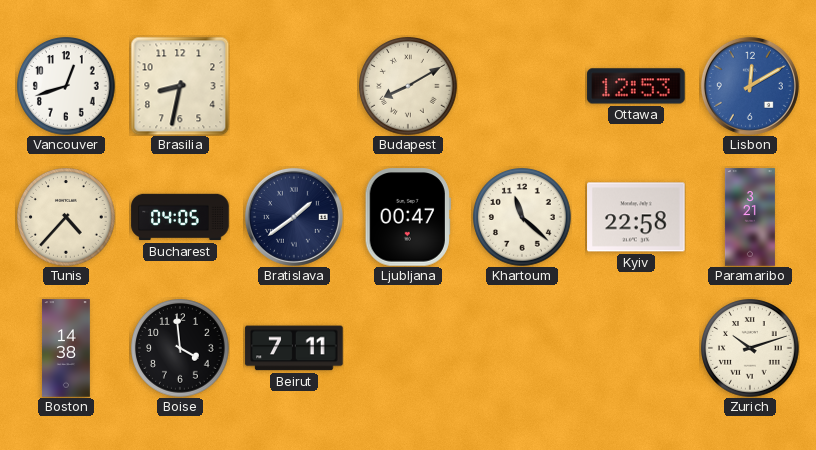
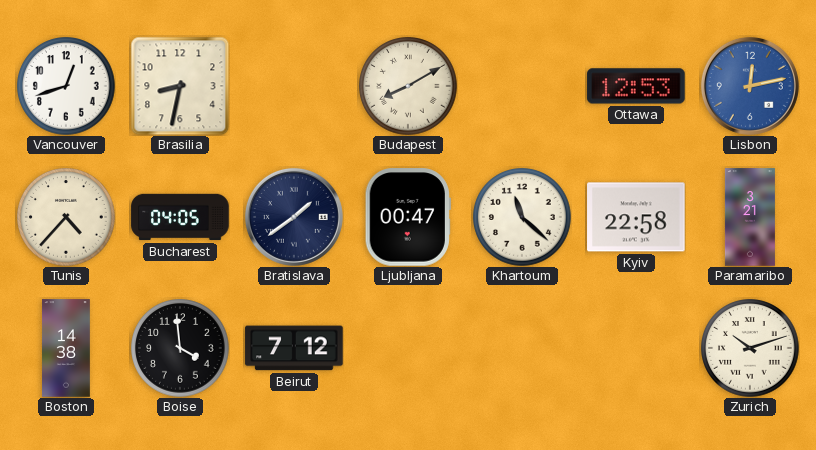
Lisbon: 12:10 -> 12:13
Beirut: 7:11 -> 7:12
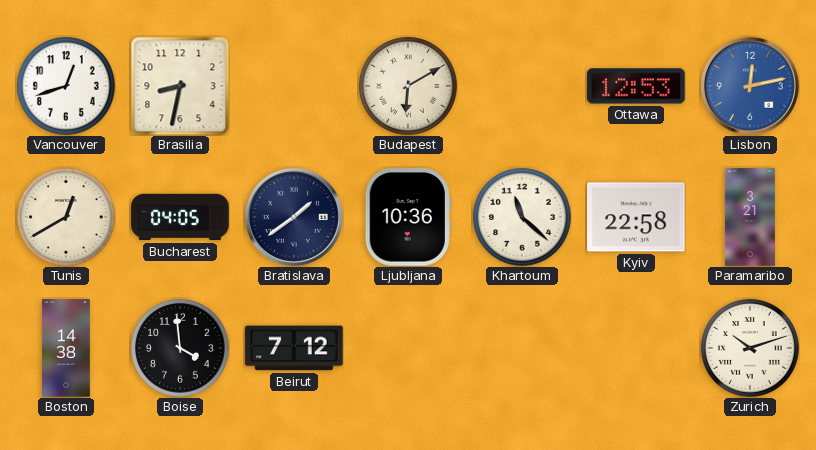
Budapest: 8:10 -> 6:10
Tunis: 4:37 -> 12:40
Ljubljana: 00:47 -> 10:36
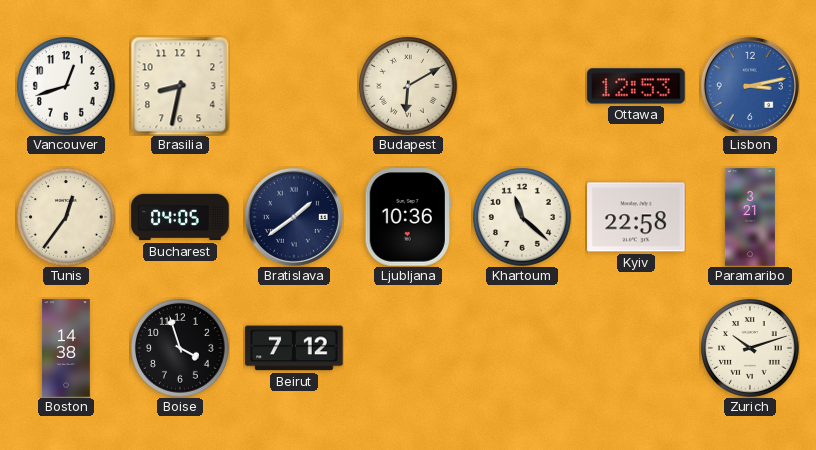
Lisbon: 12:13 -> 3:13
Tunis: 12:40 -> 12:36
Boise: 3:59 -> 3:57
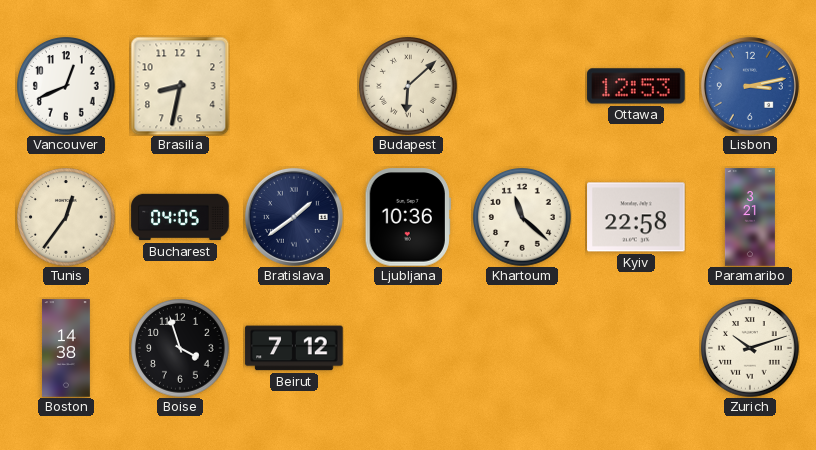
Vancouver: 12:42 -> 12:41
Budapest: 6:10 -> 6:08
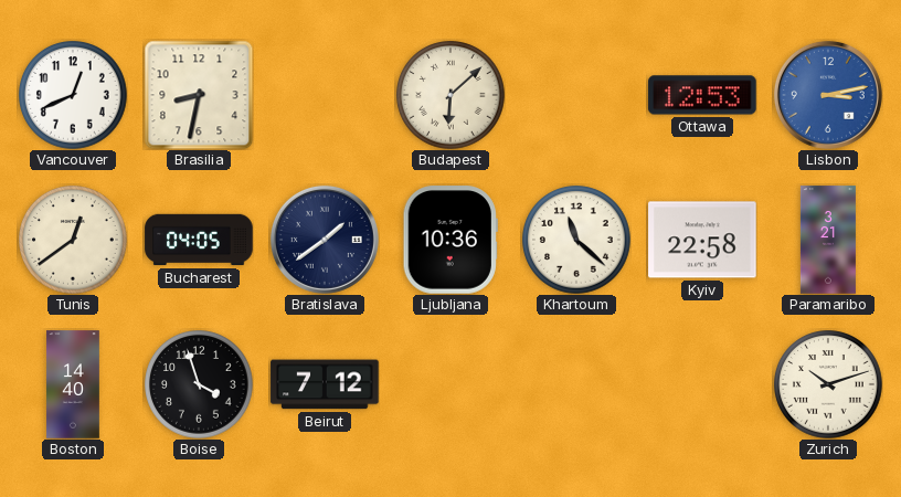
Tunis: 12:36 -> 12:39
Boston: 14:38 -> 14:40
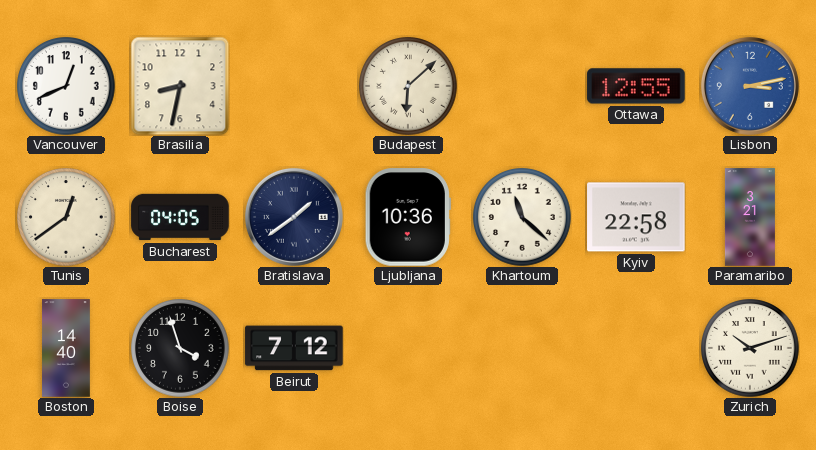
Ottawa: 12:53 -> 12:55
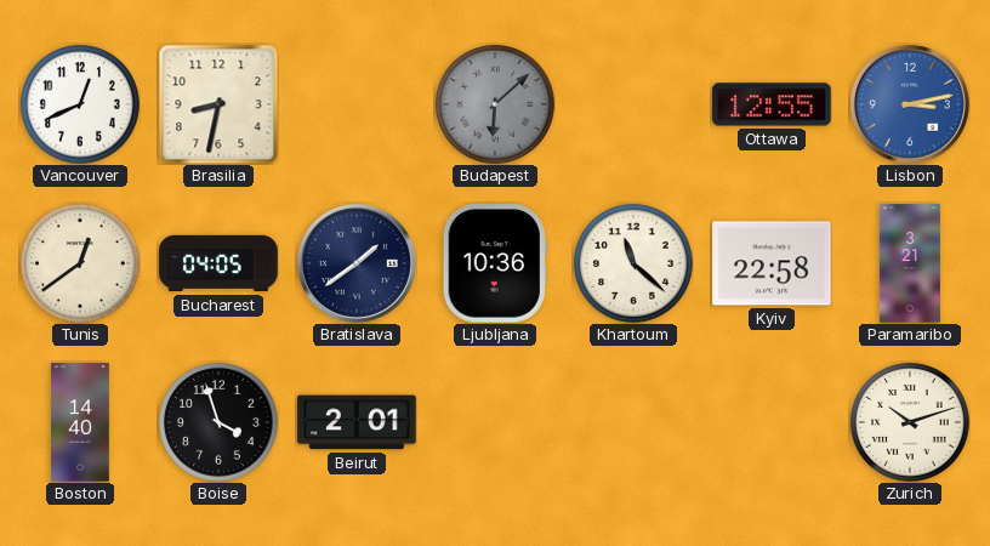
Budapest dial: cream -> grey
Beirut: 7:12 -> 2:01
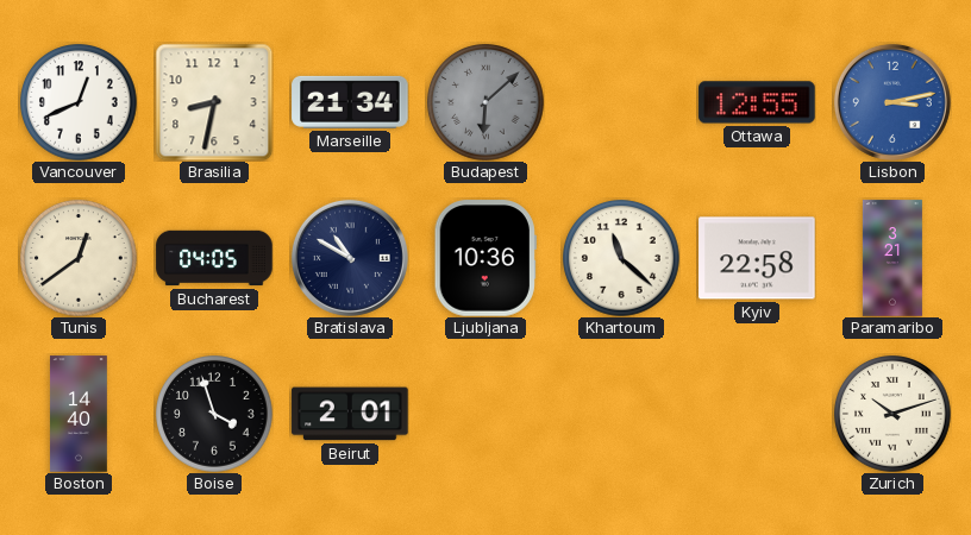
Marseille: none -> 21:34
Bratislava: 1:39 -> 10:50
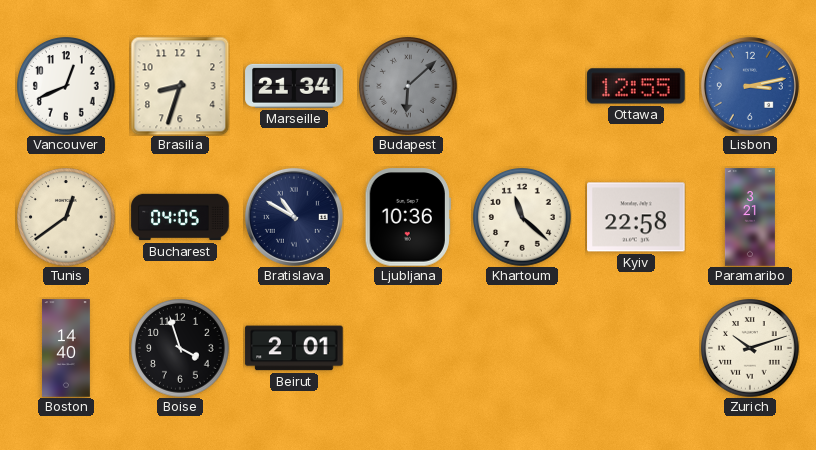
Brasilia: 8:32 -> 8:33
